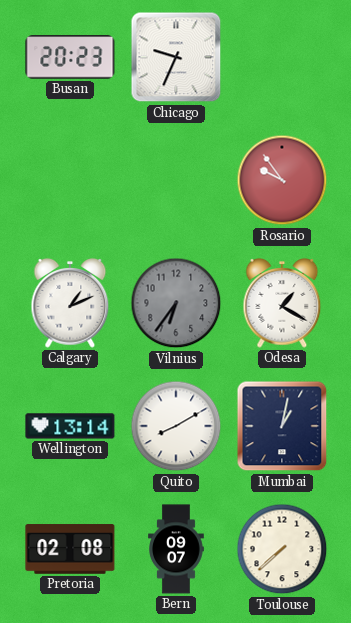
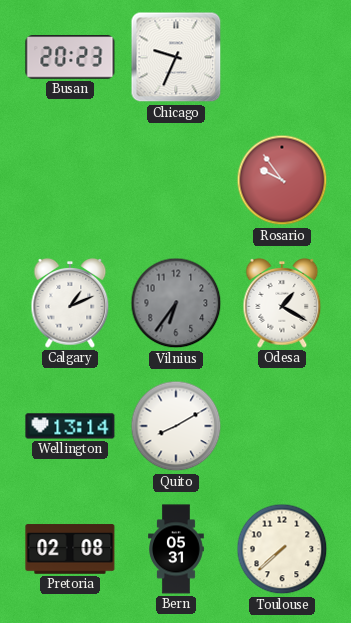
Mumbai: 1:02 -> none
Bern: 09:07 -> 05:31
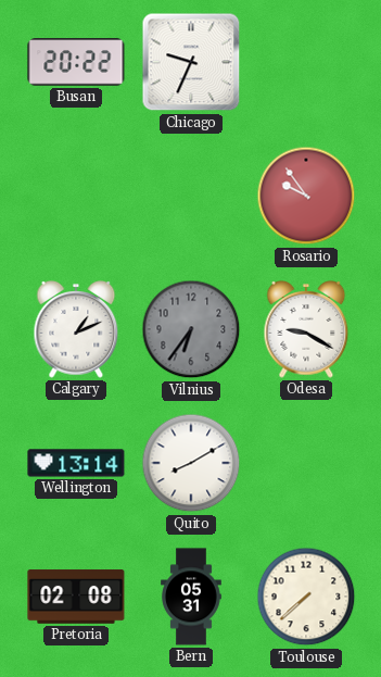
Busan: 20:23 -> 20:22
Odesa: 1:20 -> 9:20
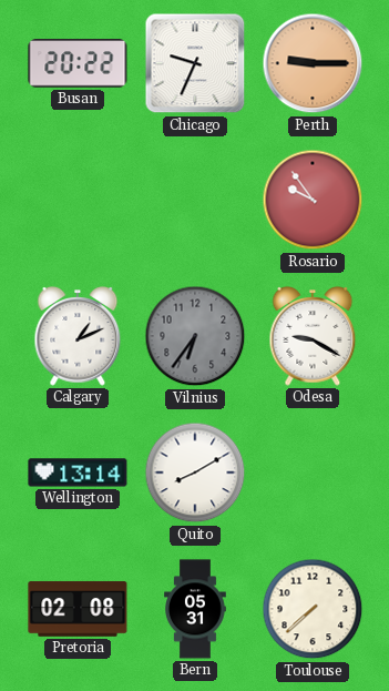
Perth: none -> 9:15
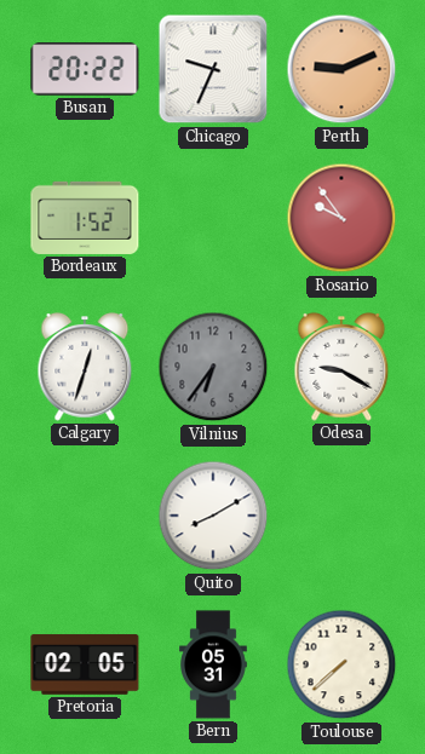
Perth: 9:15 -> 9:11
Bordeaux: none -> 1:52
Calgary: 1:11 -> 12:33
Wellington: 13:14 -> none
Pretoria: 02:08 -> 02:05
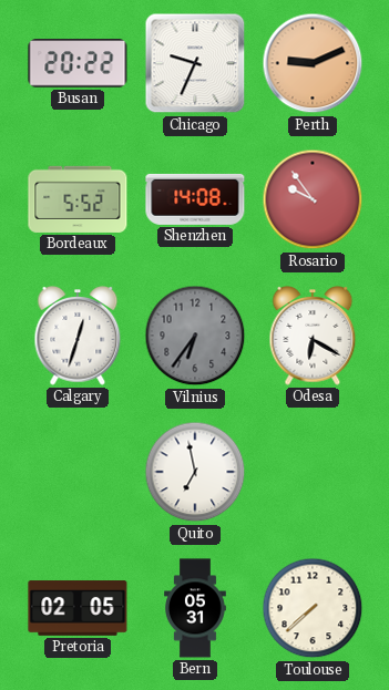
Bordeaux: 1:52 -> 5:52
Shenzhen: none -> 14:08
Odesa: 9:20 -> 6:20
Quito: 8:10 -> 6:58
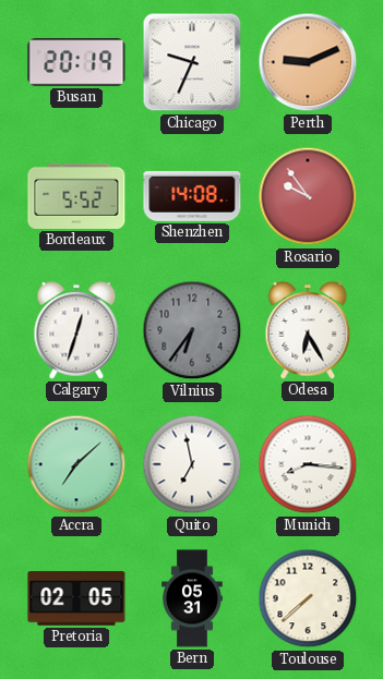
Busan: 20:22 -> 20:19
Odesa: 6:20 -> 6:25
Accra: none -> 7:08
Munich: none -> 8:16
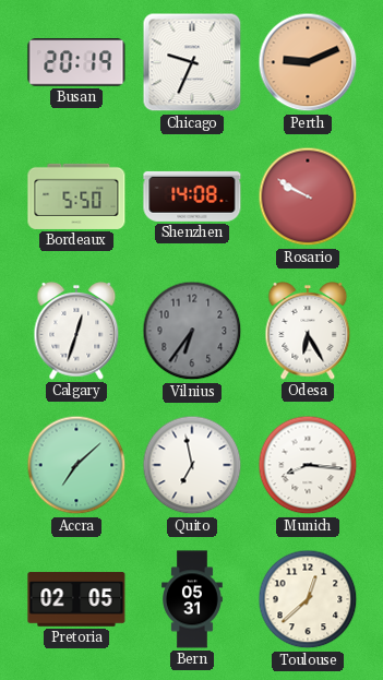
Bordeaux: 5:52 -> 5:50
Rosario: 9:54 -> 9:50
Toulouse: 7:38 -> 12:38
